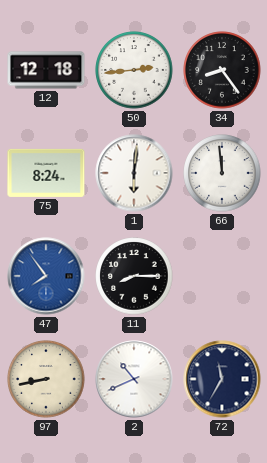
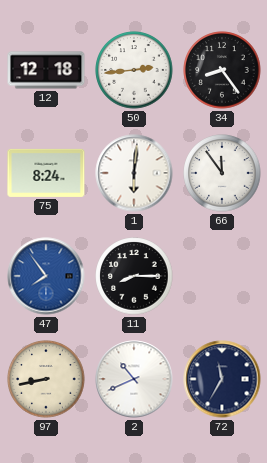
66: 11:59 -> 11:54
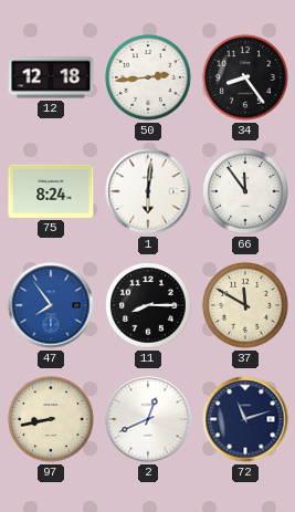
37: none -> 11:50
2: 10:41 -> 12:41
72: 11:35 -> 11:12
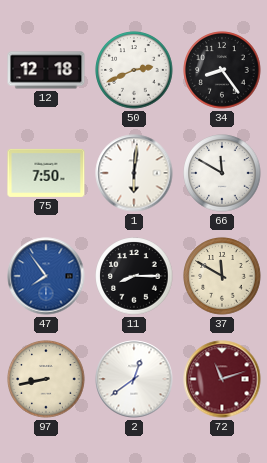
50: 2:44 -> 2:41
75: 8:24 -> 7:50
66: 11:54 -> 11:50
2: 12:41 -> 12:39
72 dial: navy -> burgundy
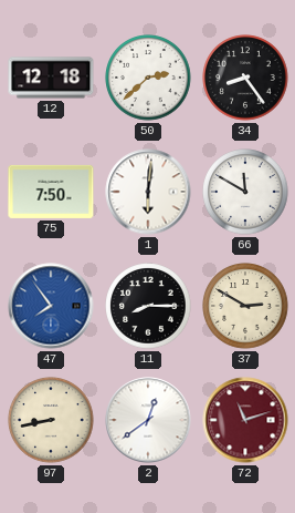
50: 2:41 -> 2:38
37: 11:50 -> 2:50
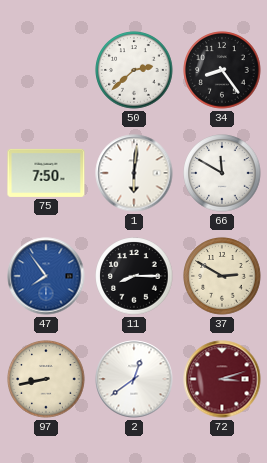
12: 12:18 -> none
72: 11:12 -> 3:12
